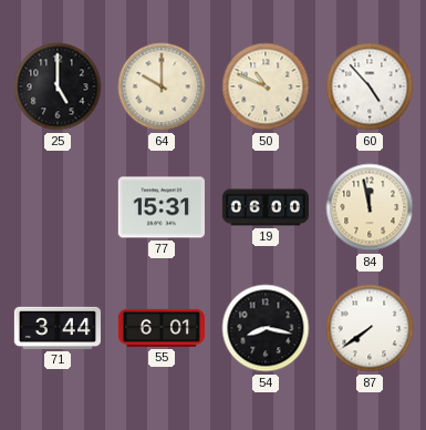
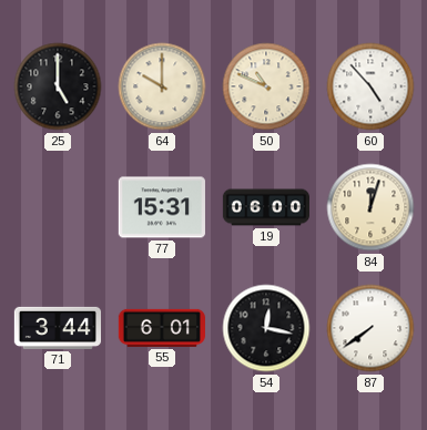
84: 11:58 -> 12:03
54: 8:17 -> 12:17
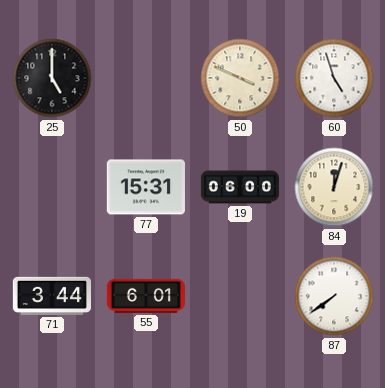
64: 10:00 -> none
50: 10:49 -> 3:49
60: 4:53 -> 4:57
54: 12:17 -> none
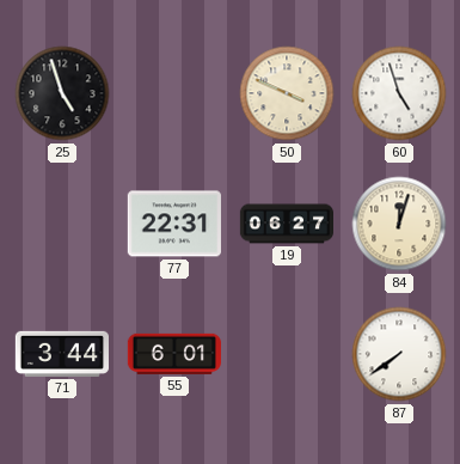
25: 5:00 -> 4:57
77: 15:31 -> 22:31
19: 06:00 -> 06:27
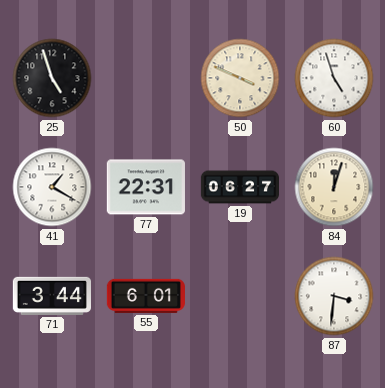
41: none -> 1:20
87: 7:39 -> 3:31
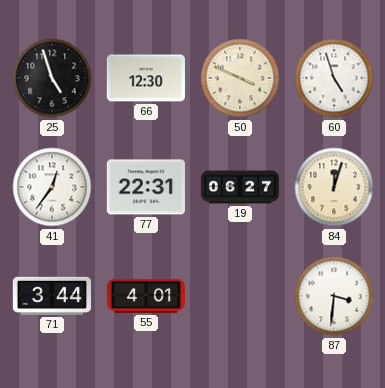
66: none -> 12:30
41: 1:20 -> 12:36
55: 6:01 -> 4:01
